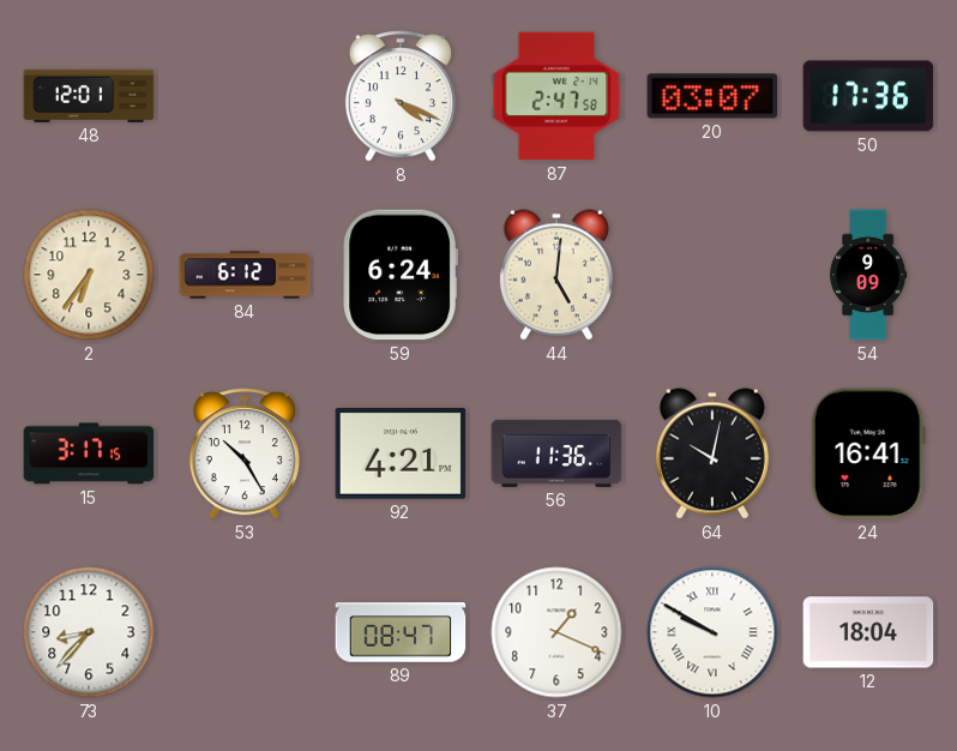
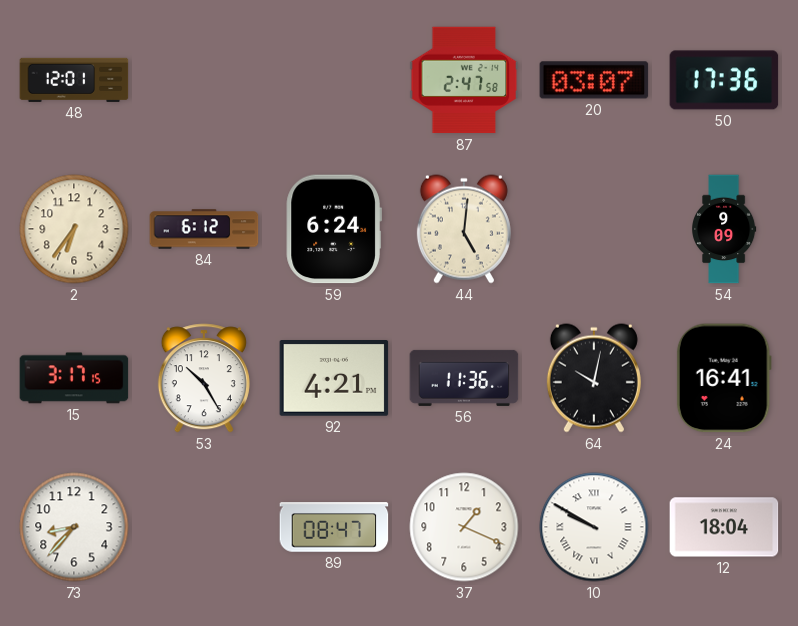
8: 4:19 -> none
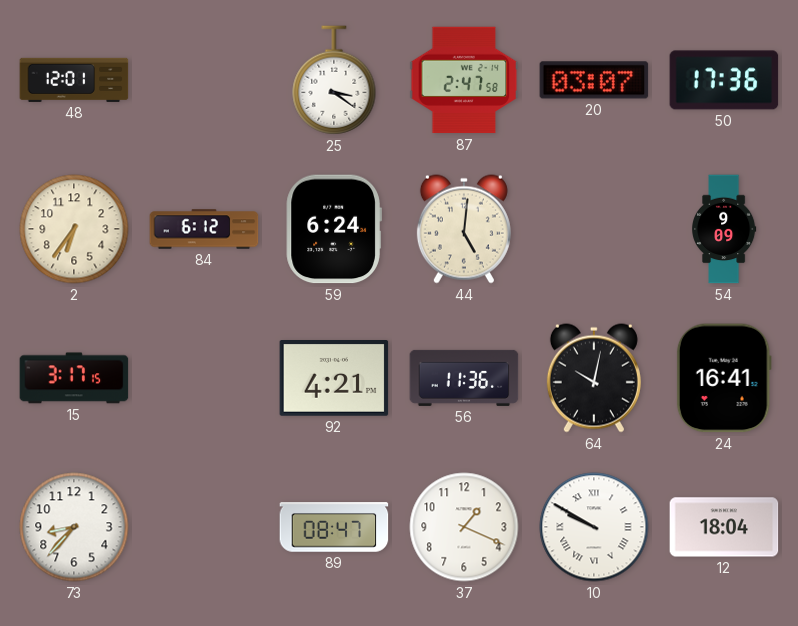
25: none -> 3:21
53: 10:25 -> none
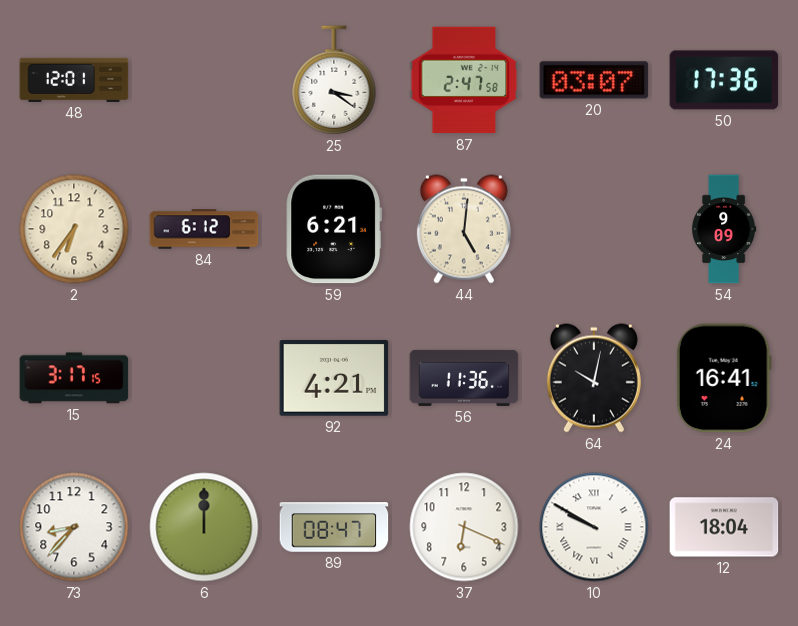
59: 6:24 -> 6:21
6: none -> 12:00
37: 1:19 -> 6:19
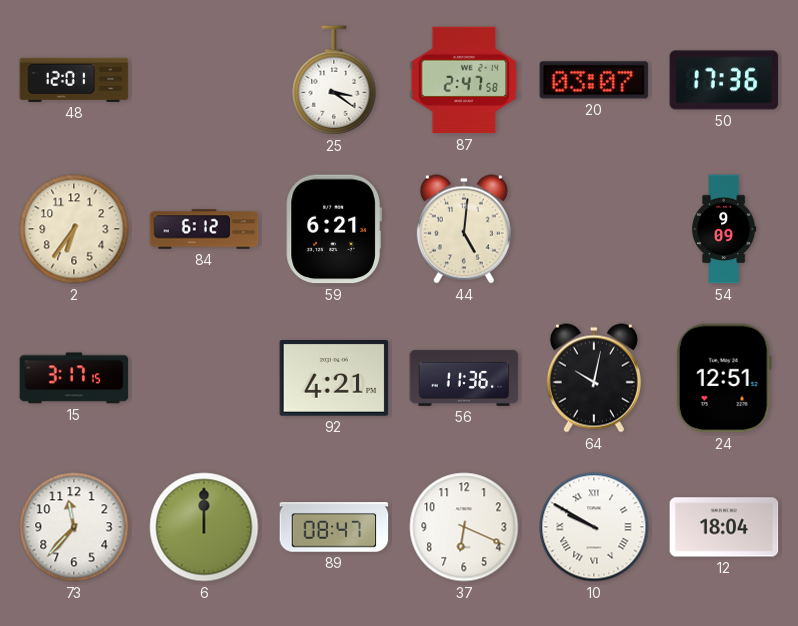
24: 16:41 -> 12:51
73: 8:37 -> 11:37
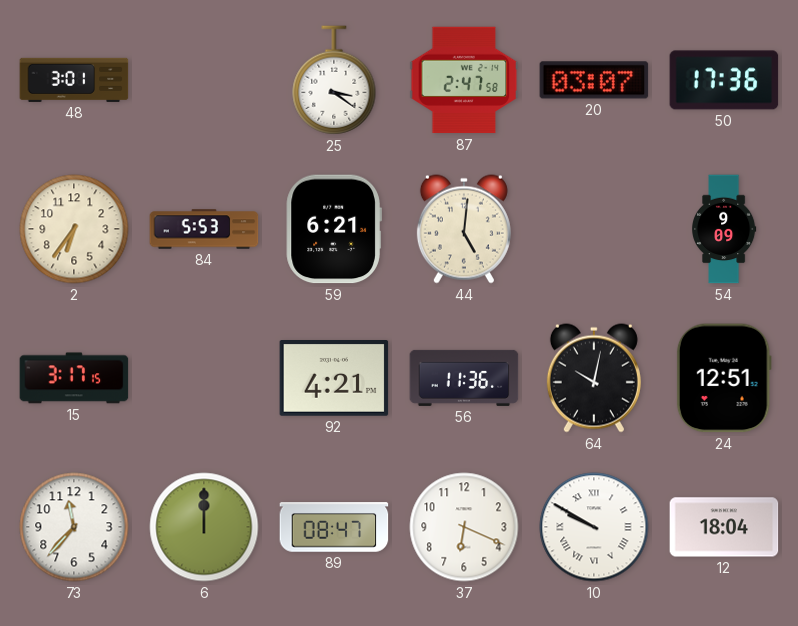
48: 12:01 -> 3:01
84: 6:12 -> 5:53
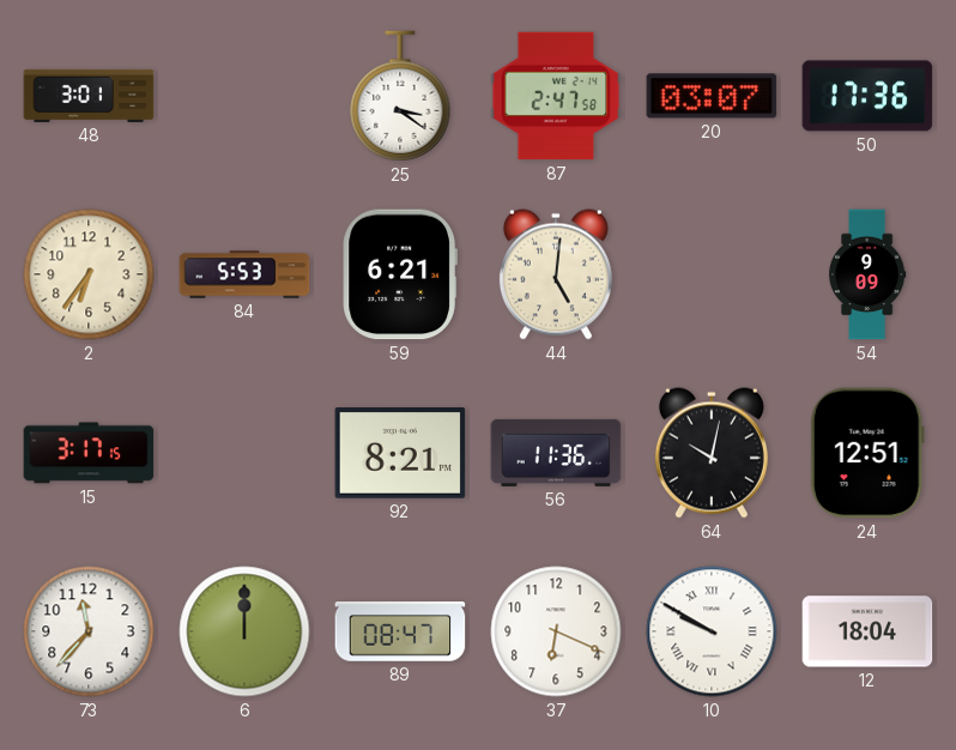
92: 4:21 -> 8:21
